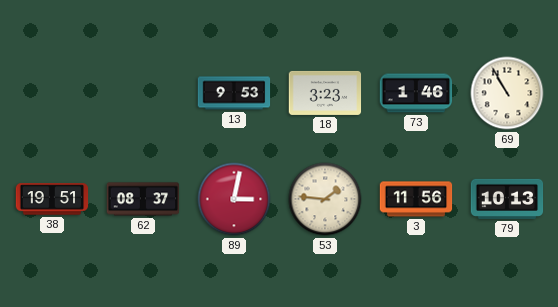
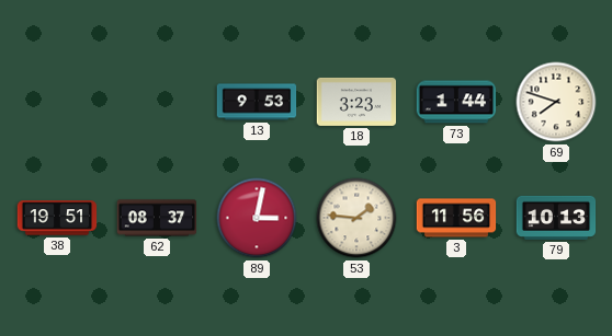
73: 1:46 -> 1:44
69: 10:55 -> 7:48
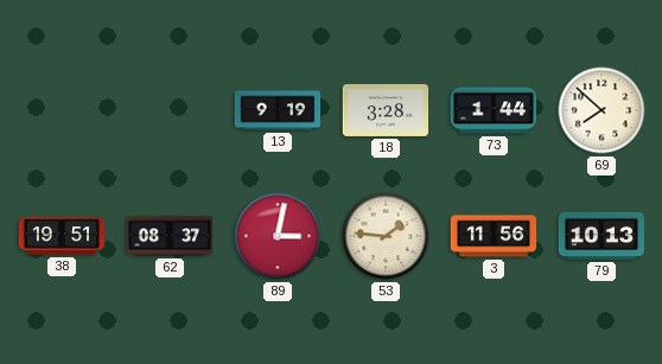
13: 9:53 -> 9:19
18: 3:23 -> 3:28
69: 7:48 -> 7:52
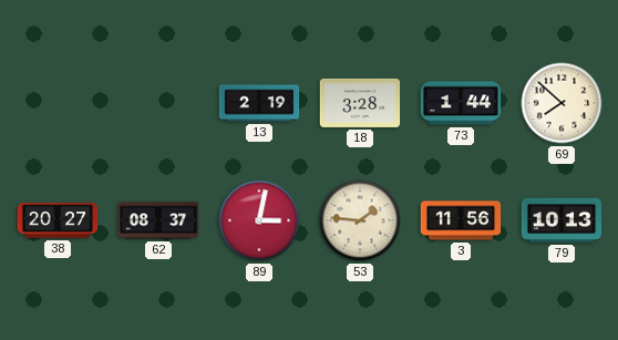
13: 9:19 -> 2:19
38: 19:51 -> 20:27
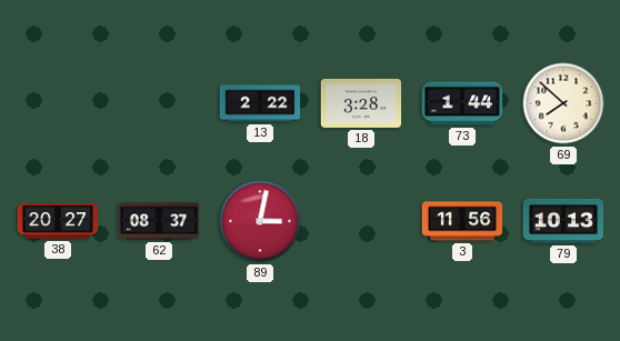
13: 2:19 -> 2:22
53: 1:46 -> none
